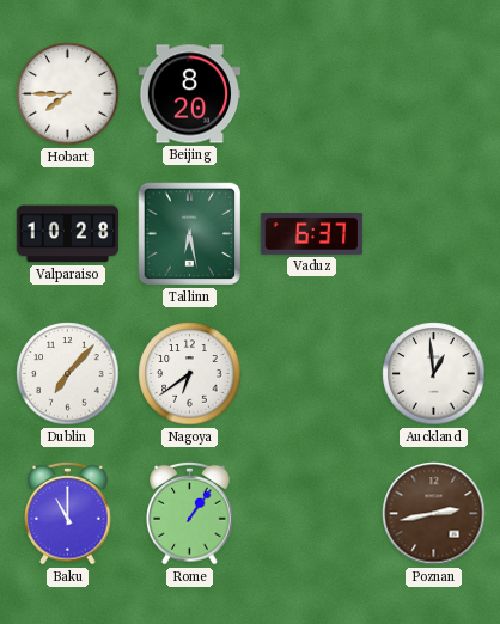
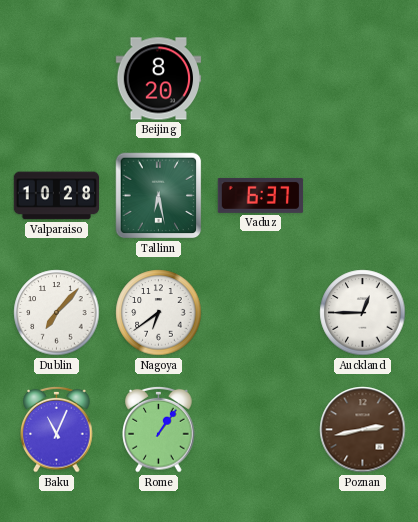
Hobart: 7:45 -> none
Auckland: 12:59 -> 12:45
Baku: 11:00 -> 11:04
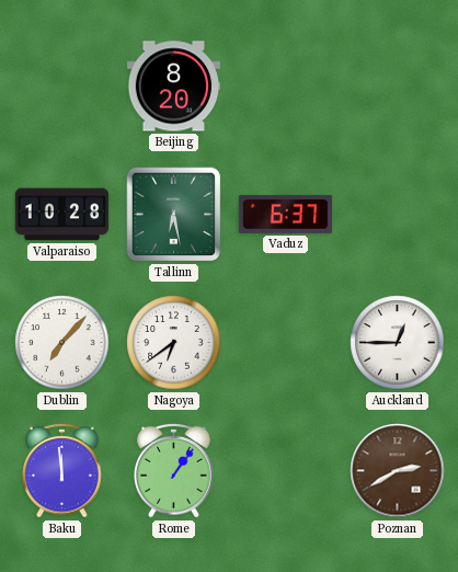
Baku: 11:04 -> 11:59
Poznan: 2:43 -> 2:40
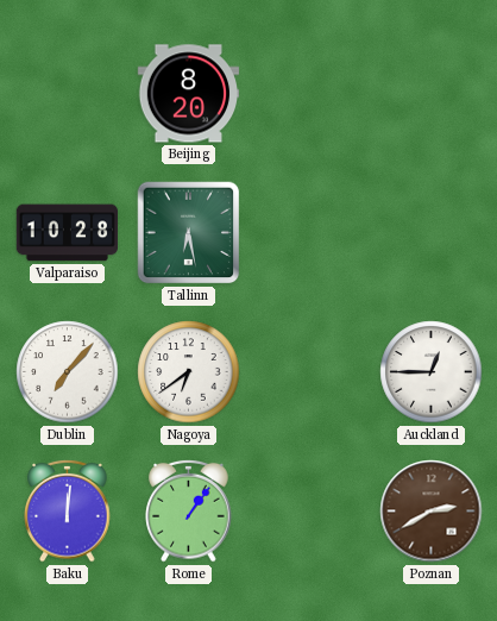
Vaduz: 6:37 -> none
Baku: 11:59 -> 12:01
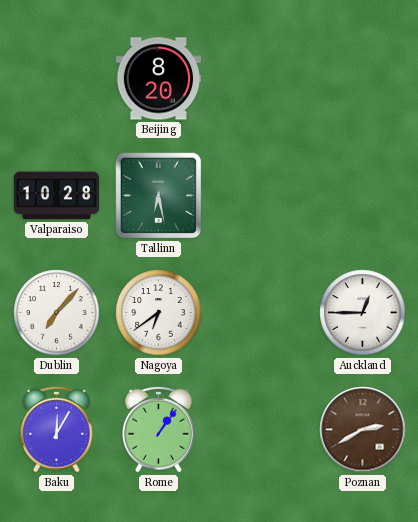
Baku: 12:01 -> 12:05
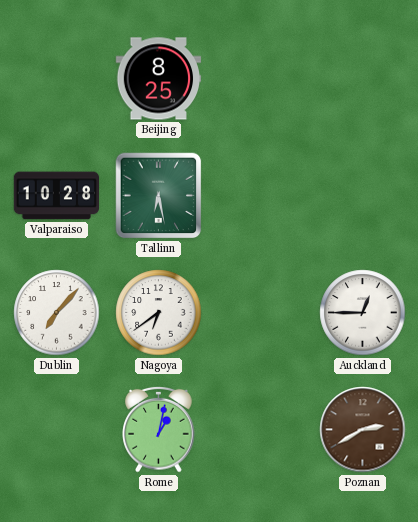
Beijing: 8:20 -> 8:25
Baku: 12:05 -> none
Rome: 1:06 -> 1:02
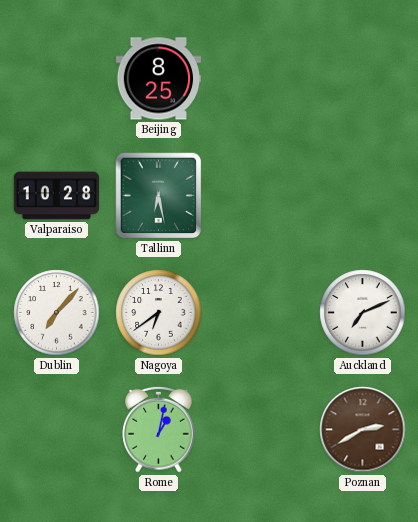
Auckland: 12:45 -> 7:11
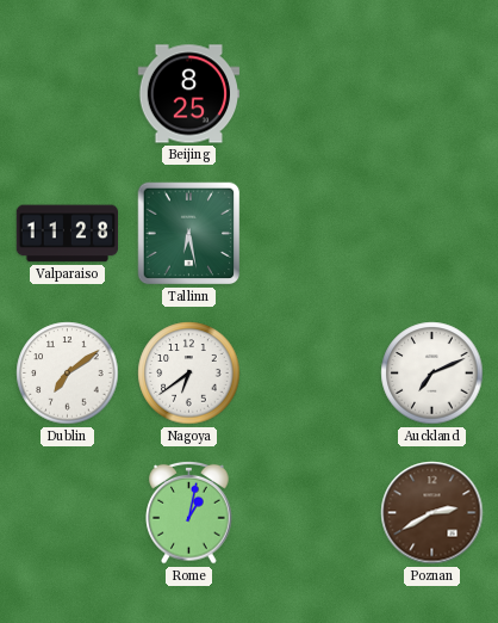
Valparaiso: 10:28 -> 11:28
Dublin: 7:07 -> 7:09
